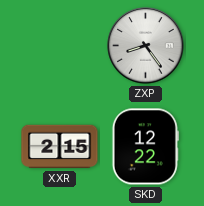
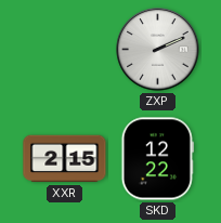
ZXP: 8:24 -> 2:11
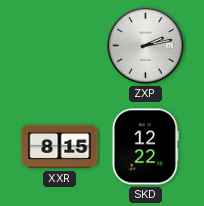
ZXP: 2:11 -> 2:13
XXR: 2:15 -> 8:15
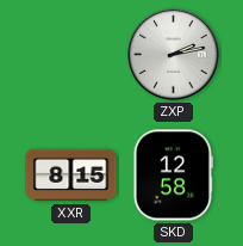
SKD: 12:22 -> 12:58
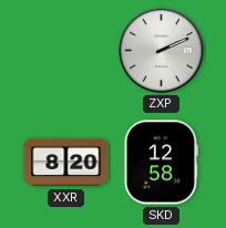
ZXP: 2:13 -> 2:11
XXR: 8:15 -> 8:20
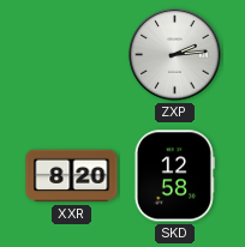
ZXP: 2:11 -> 2:14
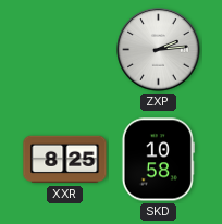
XXR: 8:20 -> 8:25
SKD: 12:58 -> 10:58
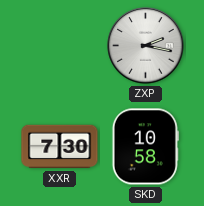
ZXP: 2:14 -> 2:17
XXR: 8:25 -> 7:30
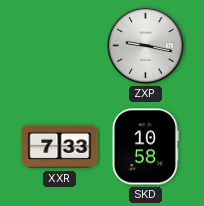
ZXP: 2:17 -> 9:17
XXR: 7:30 -> 7:33
